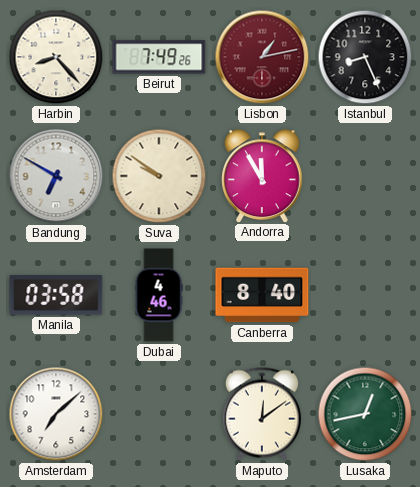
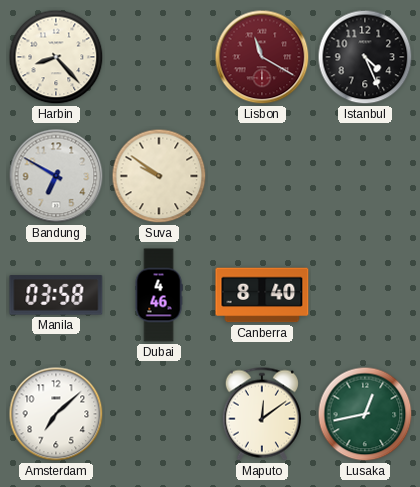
Beirut: 7:49 -> none
Lisbon: 1:13 -> 11:20
Istanbul: 8:26 -> 4:26
Andorra: 11:55 -> none
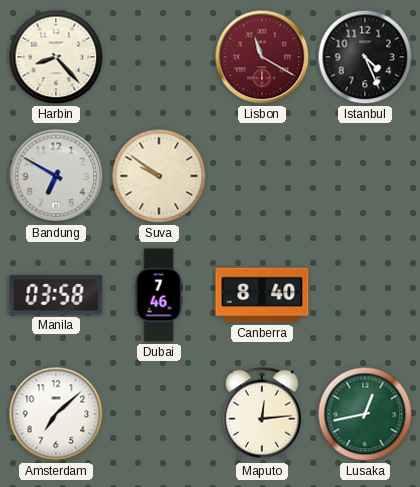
Dubai: 4:46 -> 7:46
Maputo: 12:09 -> 12:14
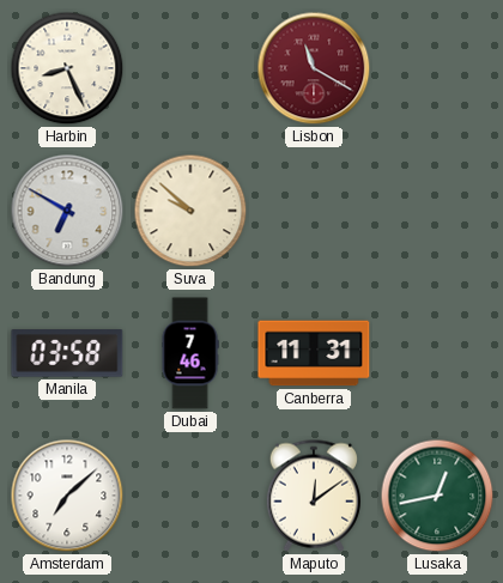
Harbin: 8:23 -> 8:26
Istanbul: 4:26 -> none
Suva: 9:51 -> 9:52
Canberra: 8:40 -> 11:31
Maputo: 12:14 -> 12:09
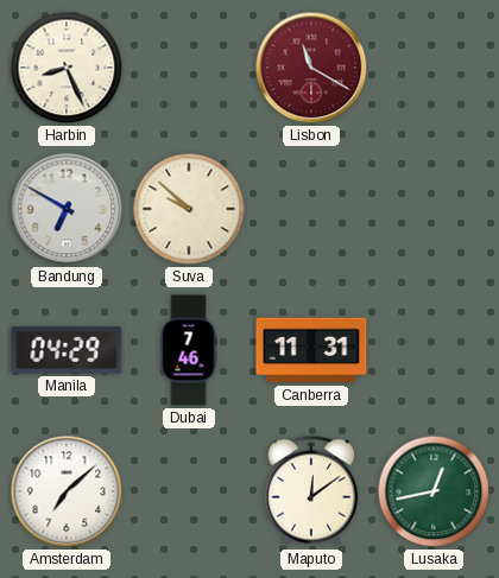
Manila: 03:58 -> 04:29
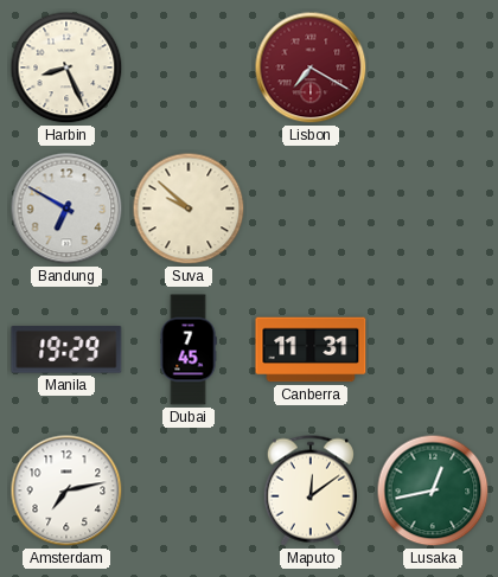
Lisbon: 11:20 -> 7:20
Manila: 04:29 -> 19:29
Dubai: 7:46 -> 7:45
Amsterdam: 7:08 -> 7:13
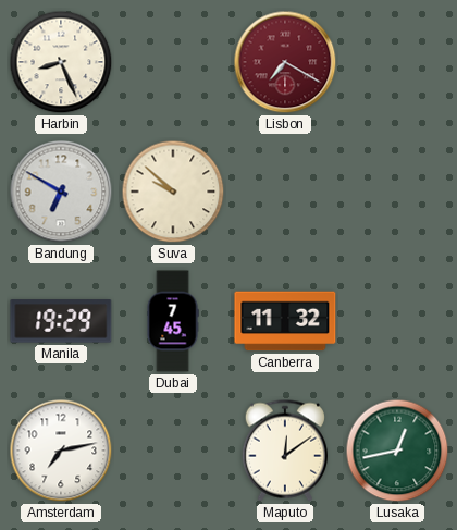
Canberra: 11:31 -> 11:32
